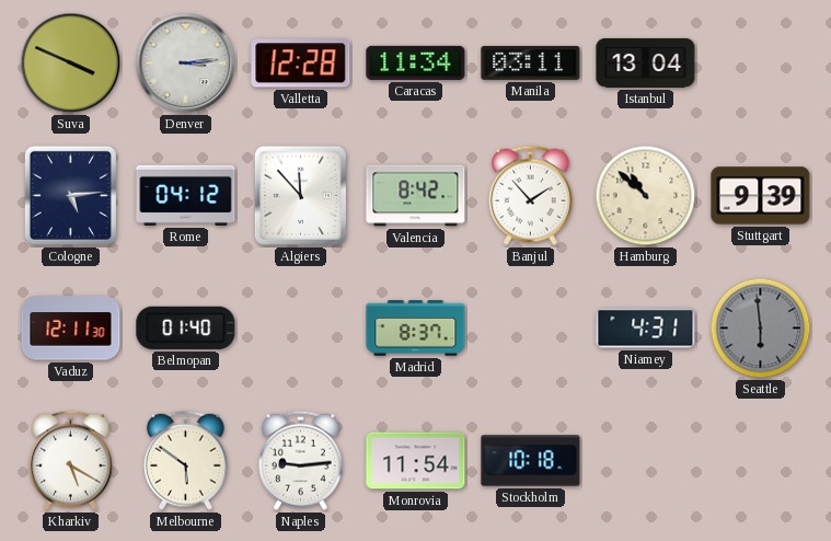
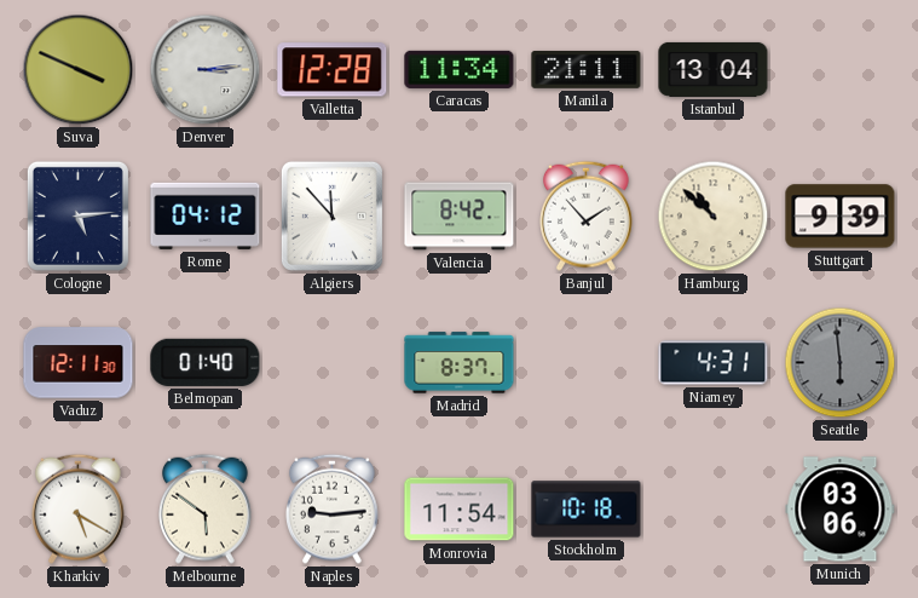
Manila: 03:11 -> 21:11
Munich: none -> 03:06
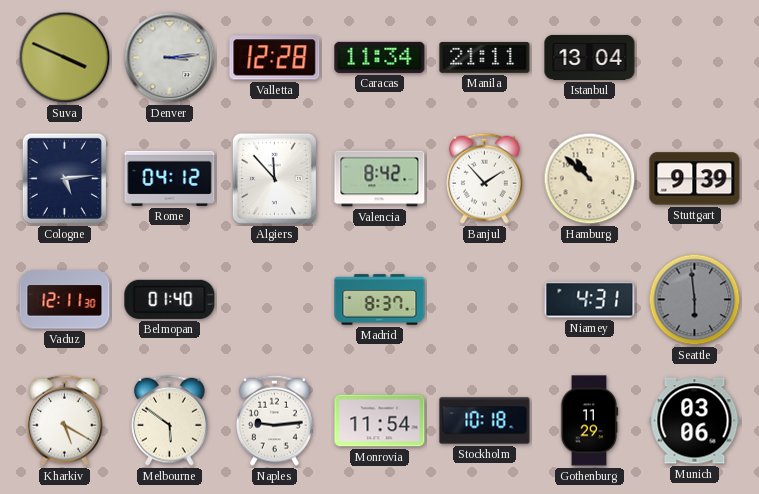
Gothenburg: none -> 11:29
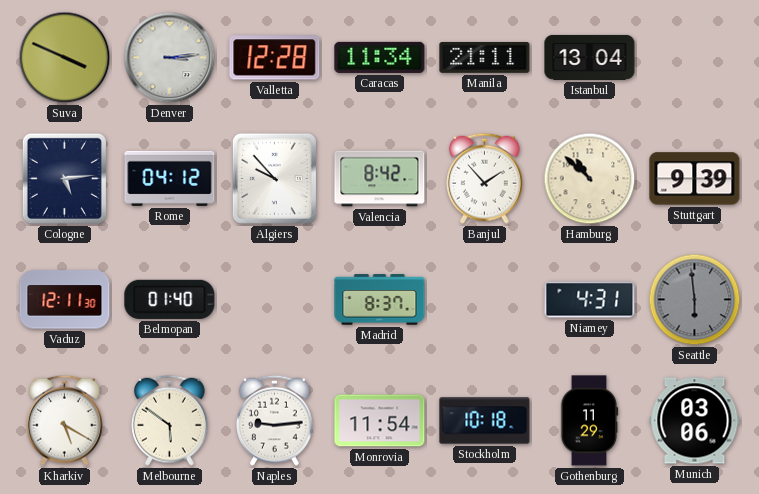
Algiers: 11:53 -> 9:53
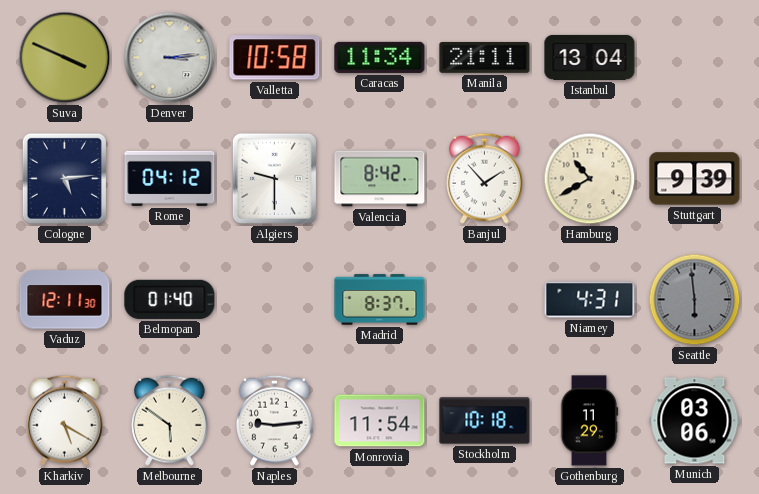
Valletta: 12:28 -> 10:58
Algiers: 9:53 -> 9:30
Hamburg: 10:52 -> 10:40
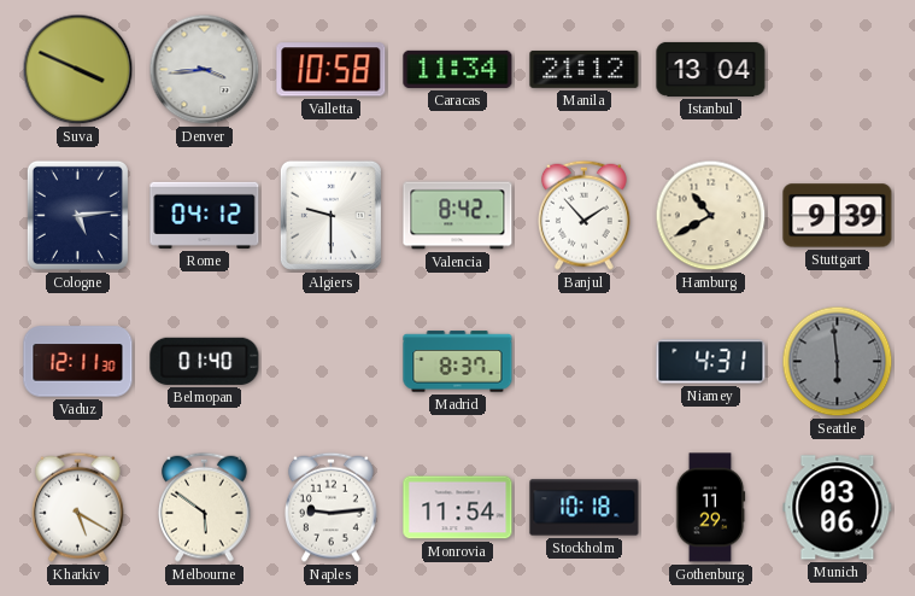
Denver: 3:14 -> 3:44
Manila: 21:11 -> 21:12
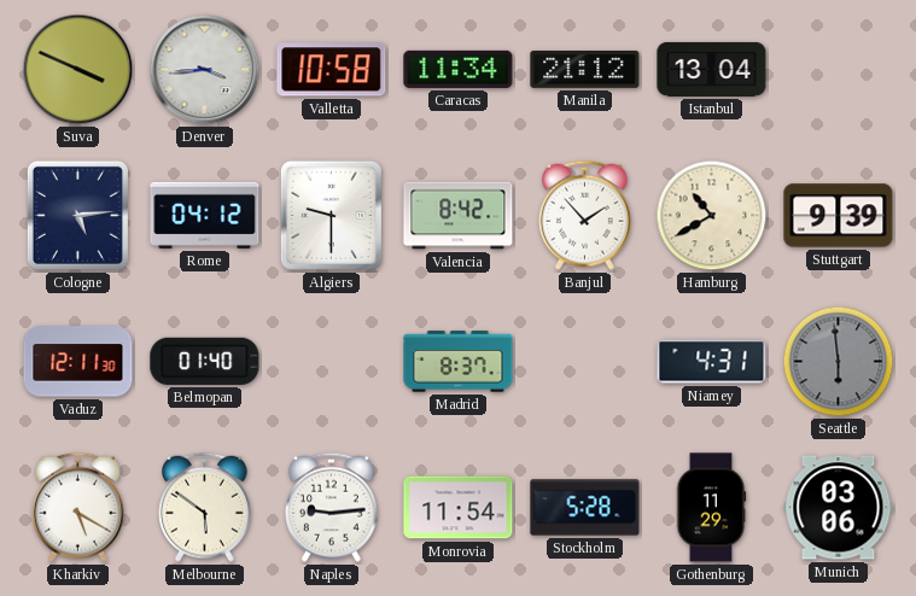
Stockholm: 10:18 -> 5:28
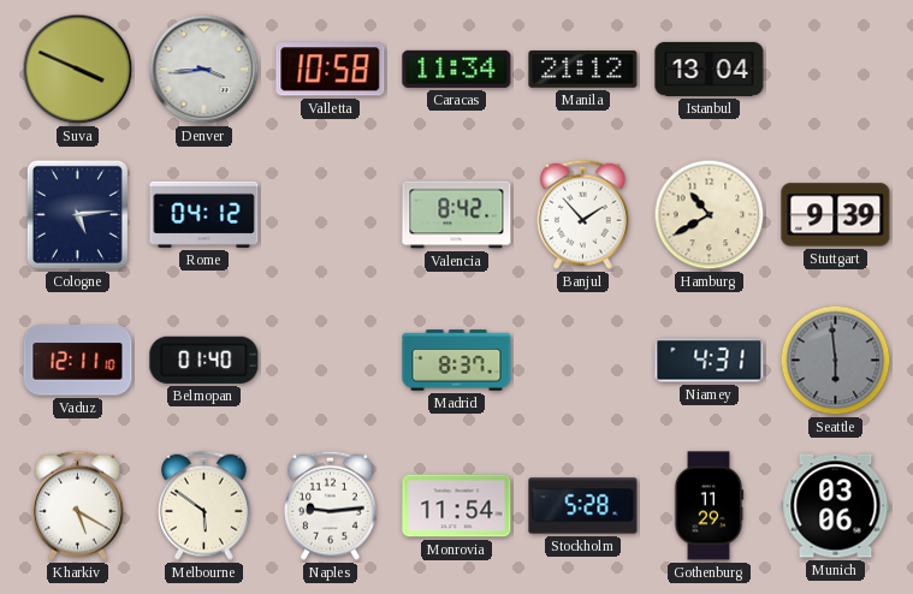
Algiers: 9:30 -> none
Vaduz: 12:11:30 -> 12:11:10
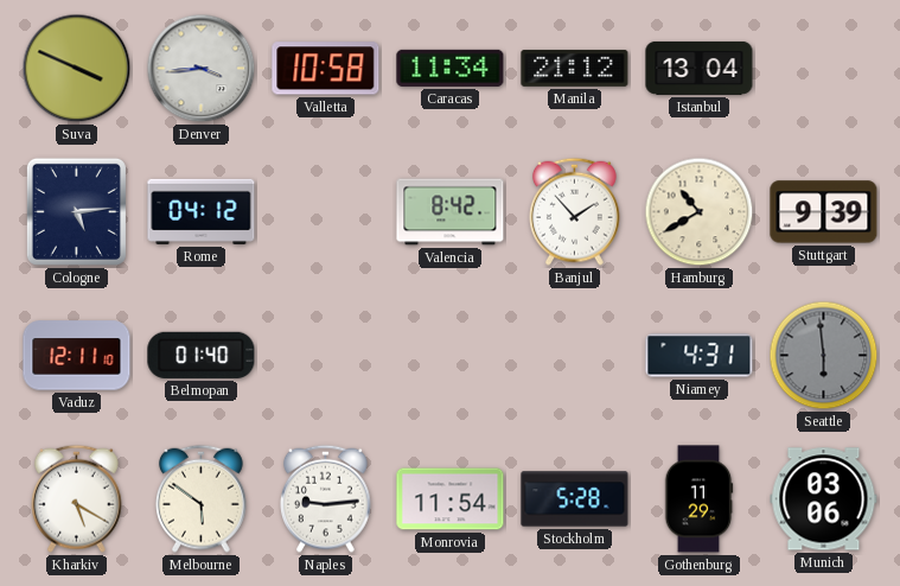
Madrid: 8:37 -> none
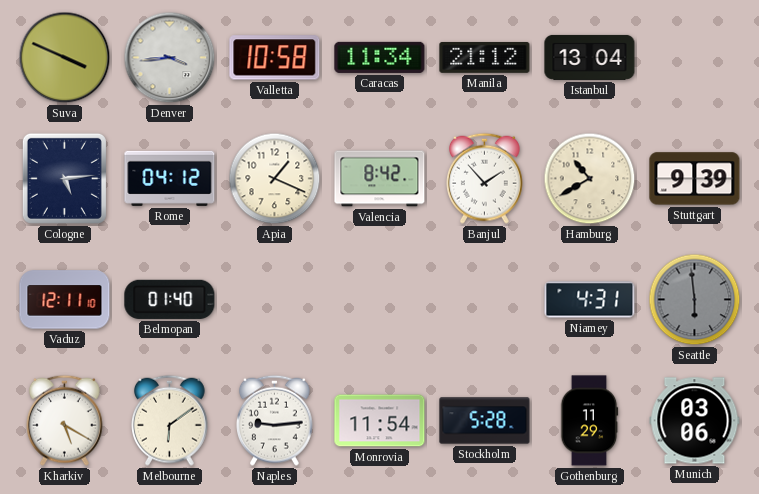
Apia: none -> 1:19
Melbourne: 5:51 -> 6:09
